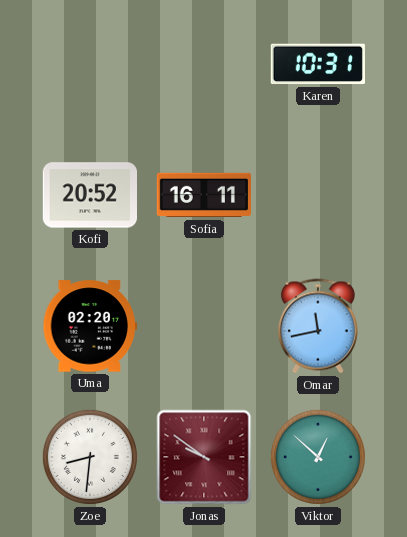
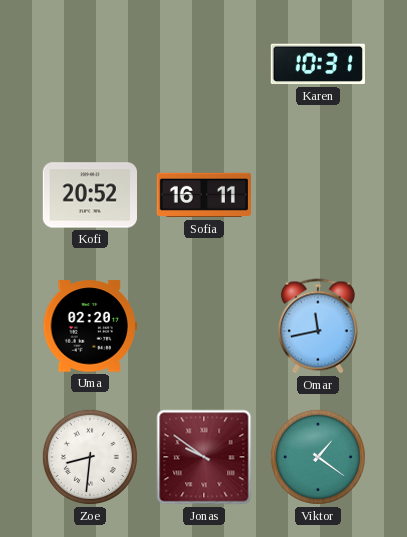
Viktor: 12:52 -> 1:21
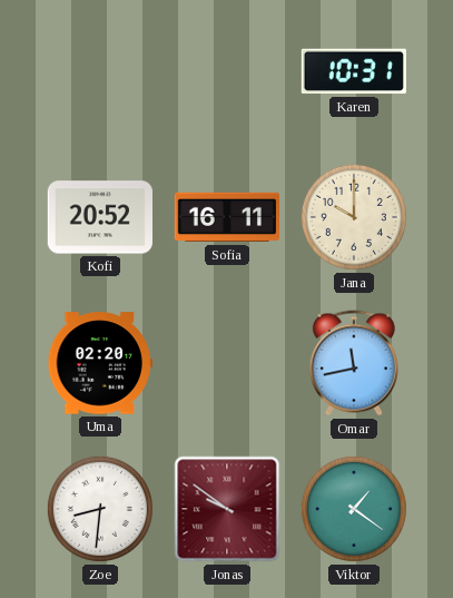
Jana: none -> 10:00
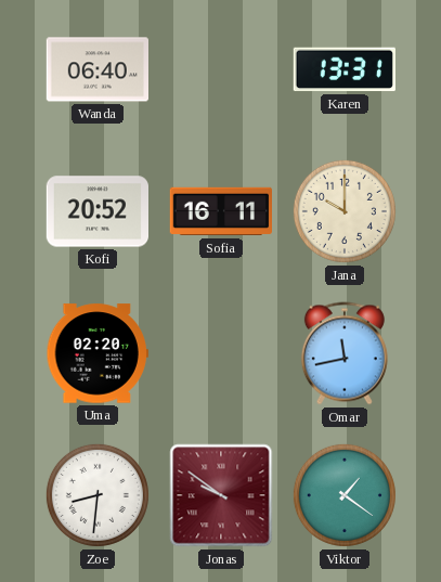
Wanda: none -> 06:40
Karen: 10:31 -> 13:31
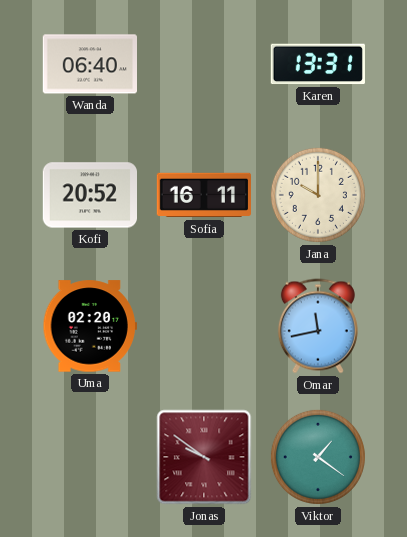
Zoe: 8:31 -> none
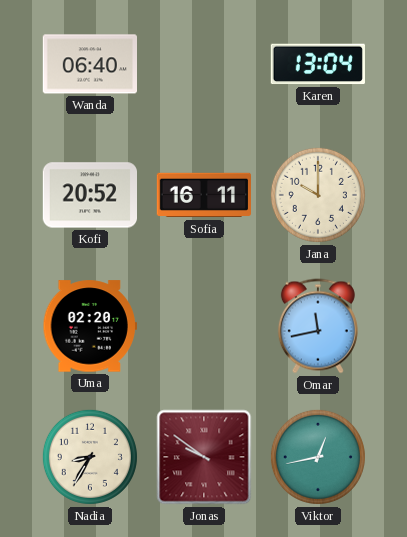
Karen: 13:31 -> 13:04
Nadia: none -> 8:35
Viktor: 1:21 -> 12:43
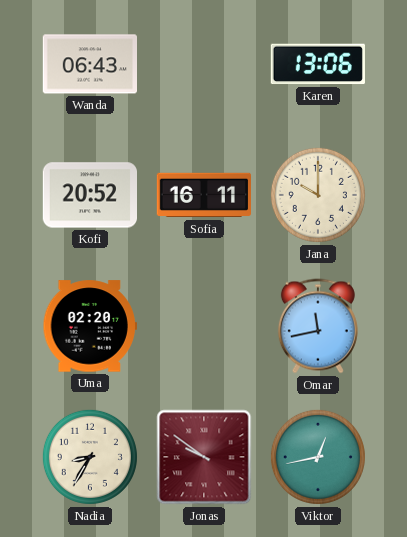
Wanda: 06:40 -> 06:43
Karen: 13:04 -> 13:06
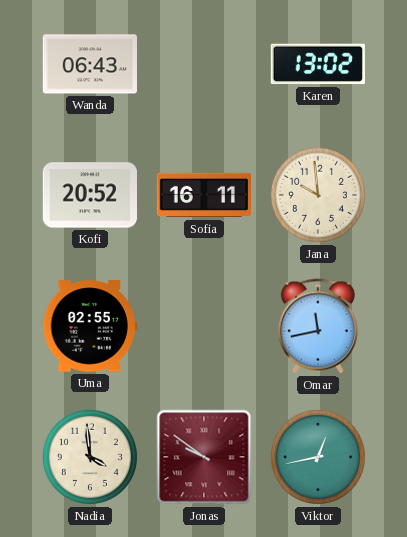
Karen: 13:06 -> 13:02
Jana: 10:00 -> 9:59
Uma: 02:20 -> 02:55
Nadia: 8:35 -> 3:59
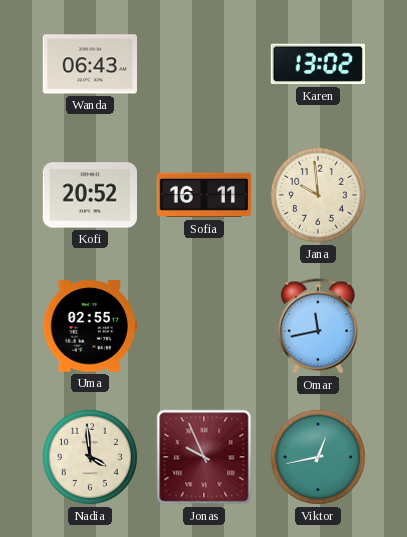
Jonas: 9:51 -> 9:56
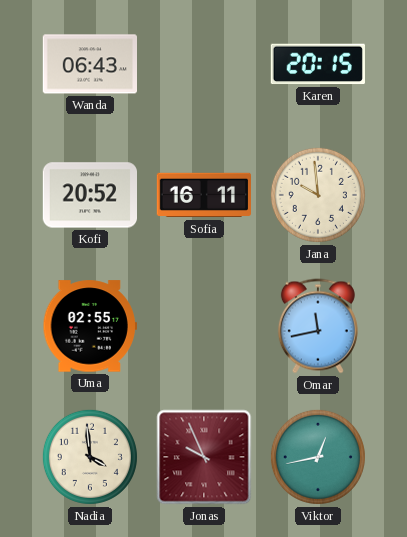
Karen: 13:02 -> 20:15
